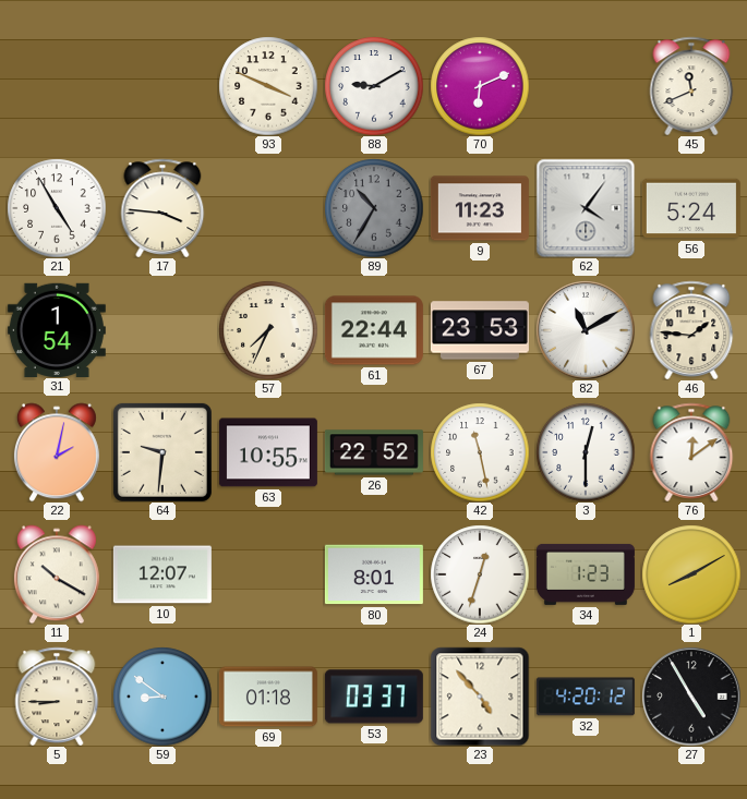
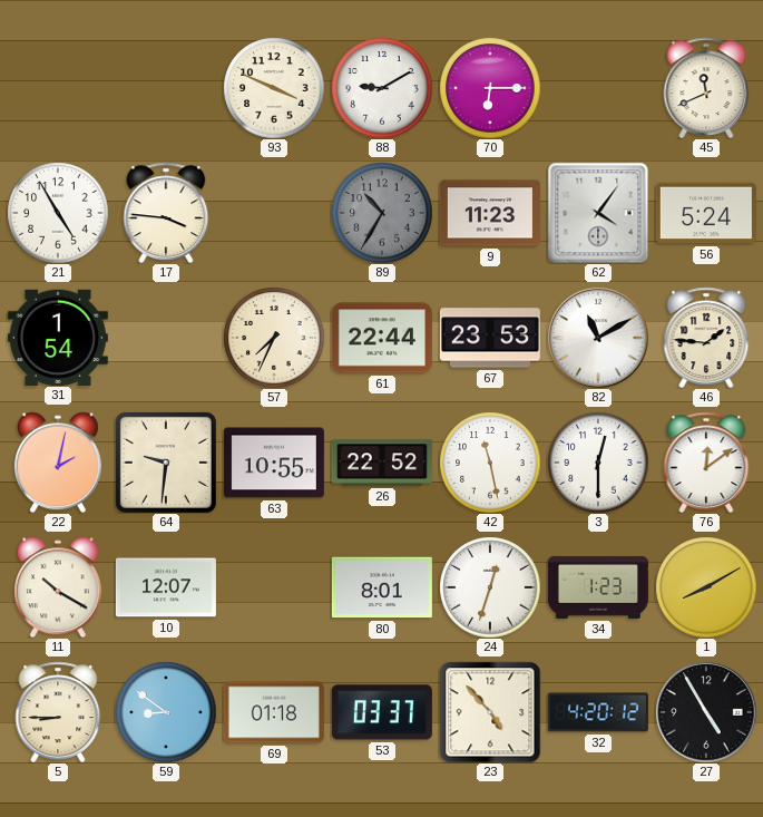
70: 6:11 -> 6:15
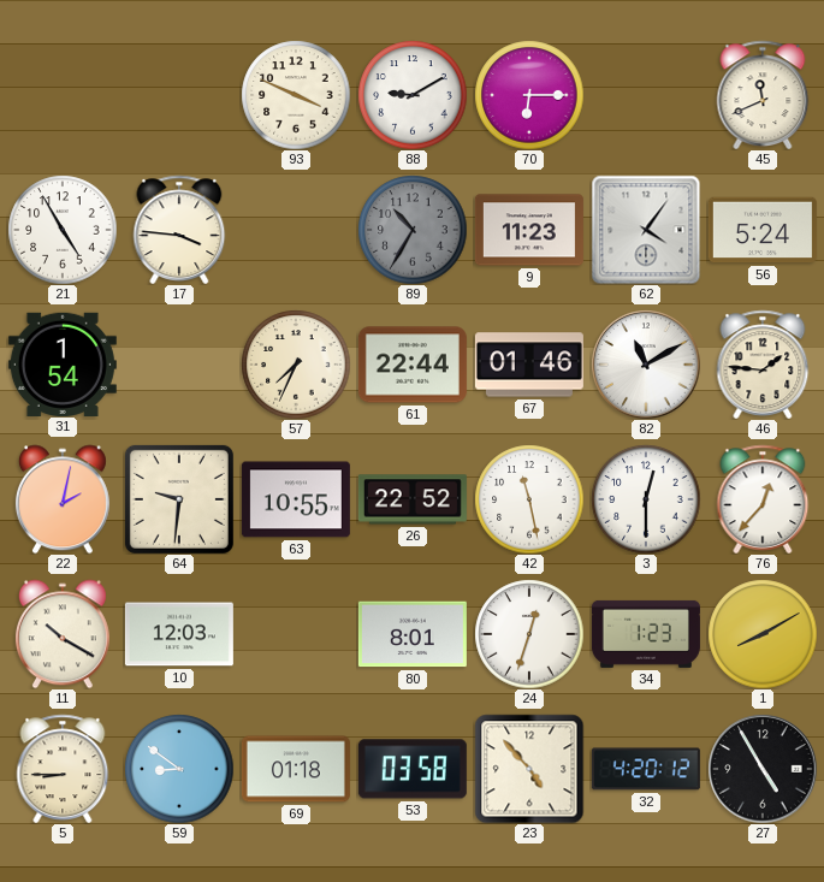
67: 23:53 -> 01:46
76: 12:09 -> 12:37
10: 12:07 -> 12:03
53: 03:37 -> 03:58
